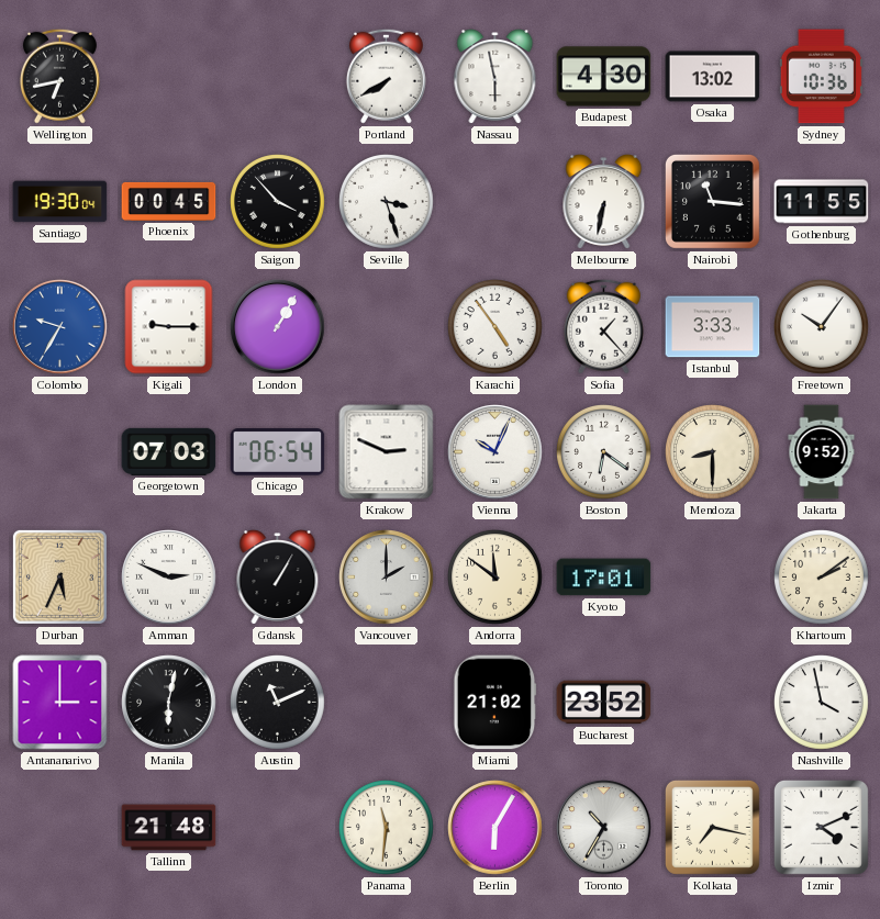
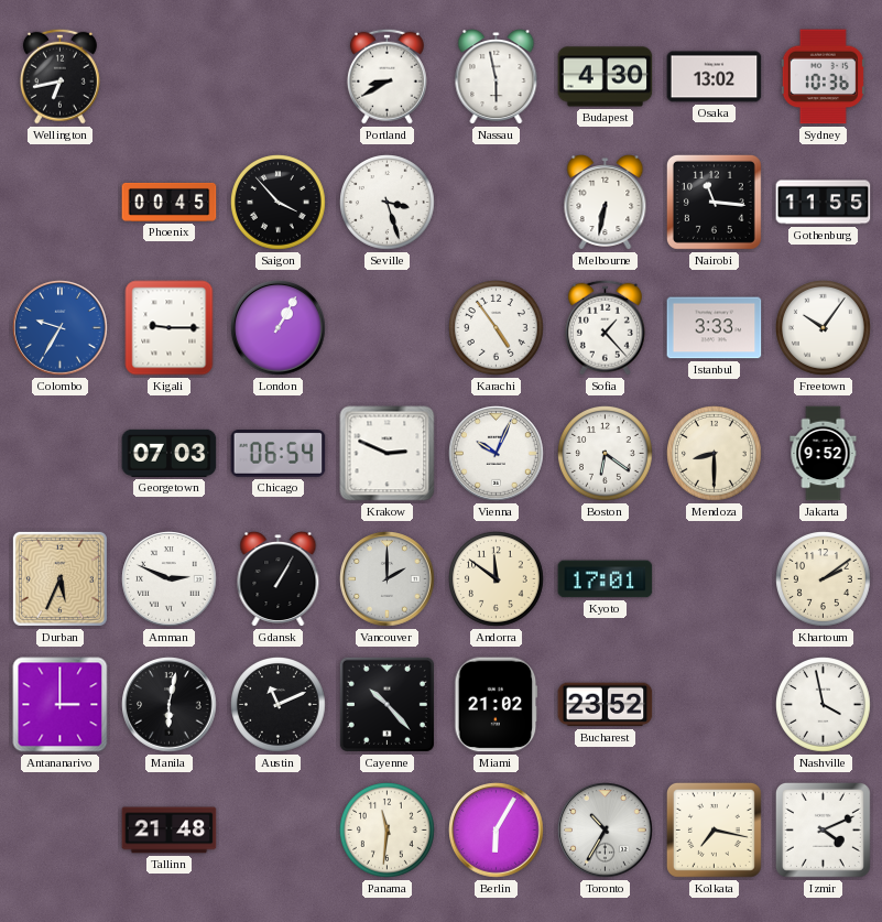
Portland: 7:40 -> 8:40
Santiago: 19:30 -> none
Cayenne: none -> 10:23
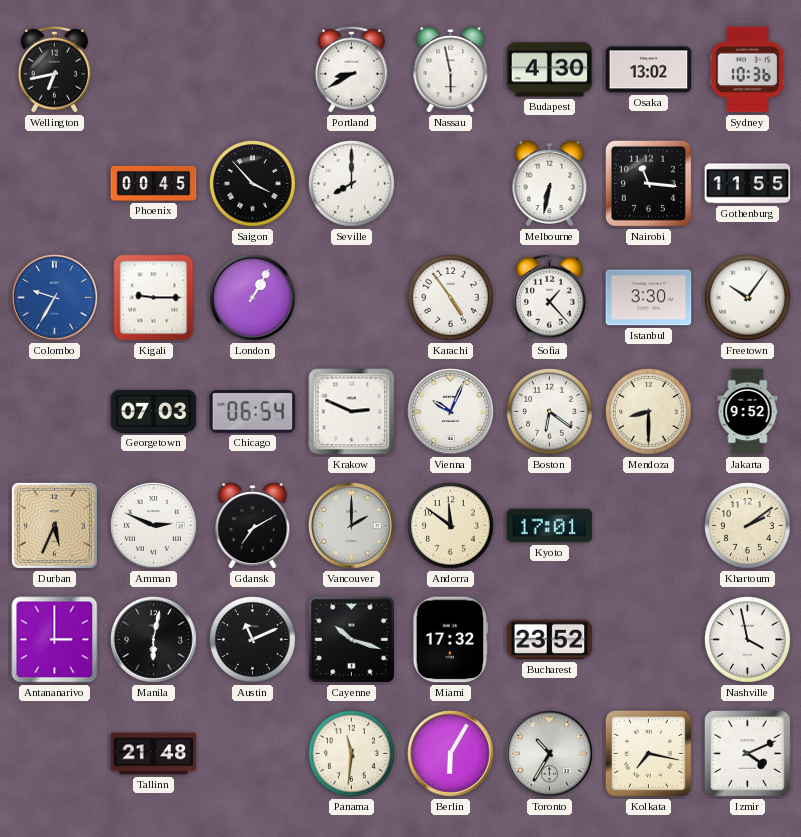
Seville: 3:27 -> 8:00
Istanbul: 3:33 -> 3:30
Gdansk: 1:05 -> 7:10
Cayenne: 10:23 -> 10:18
Miami: 21:02 -> 17:32
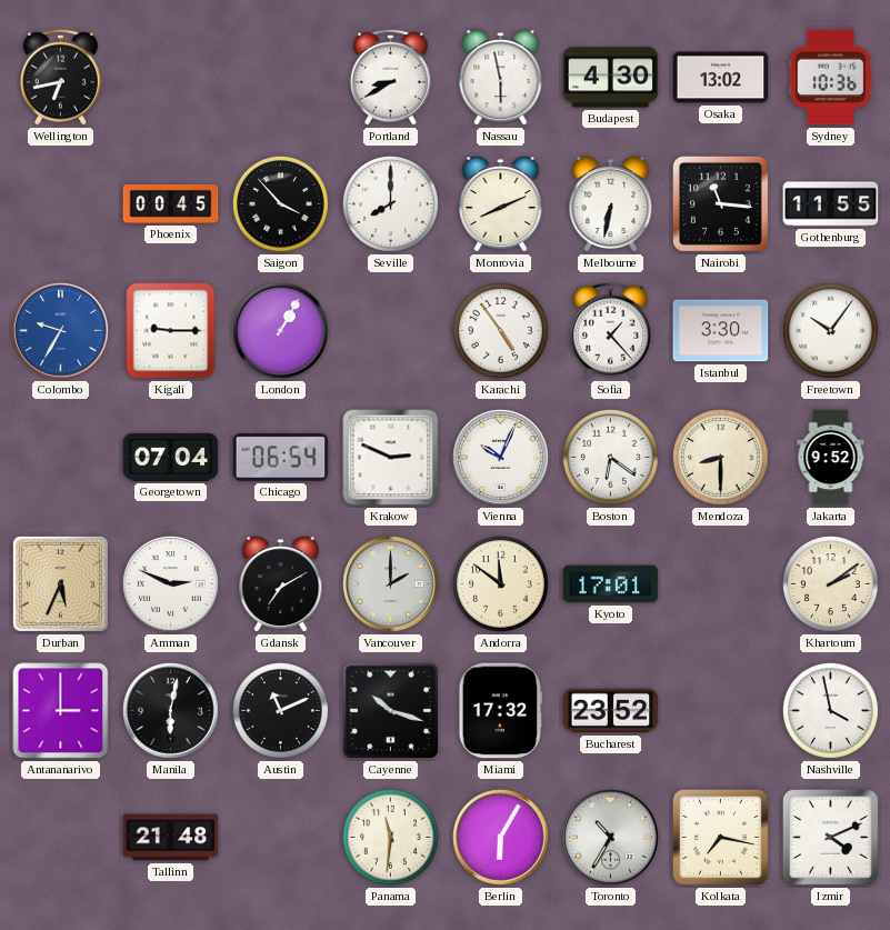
Monrovia: none -> 8:11
Georgetown: 07:03 -> 07:04
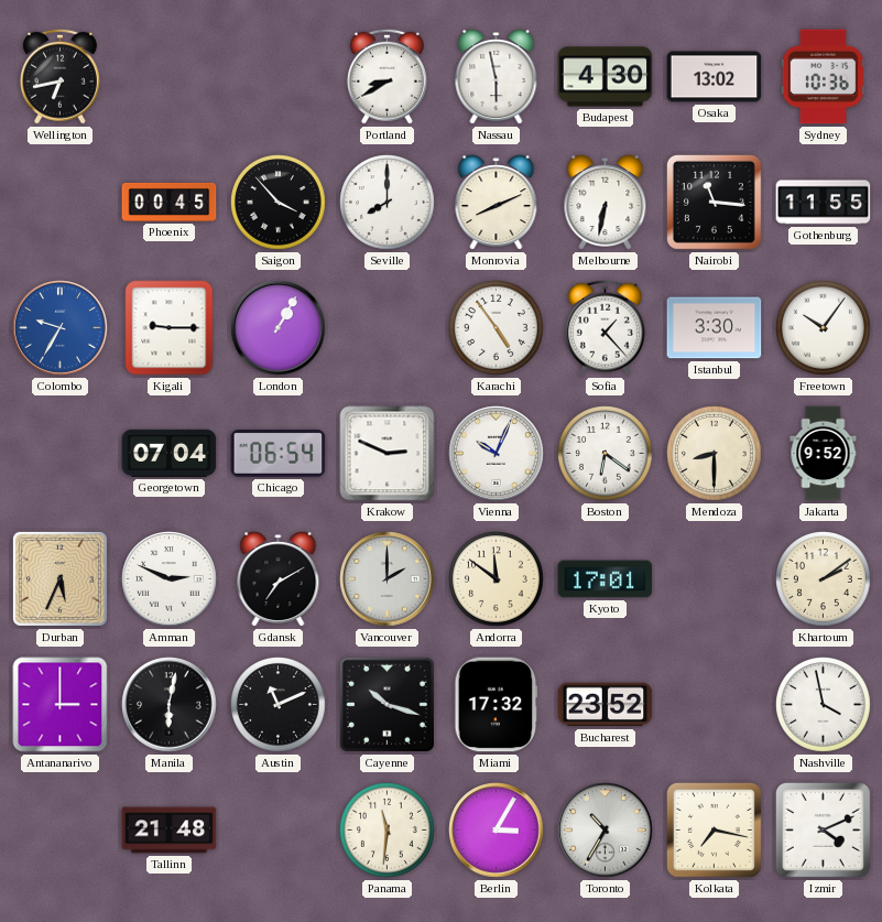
Berlin: 6:05 -> 3:05
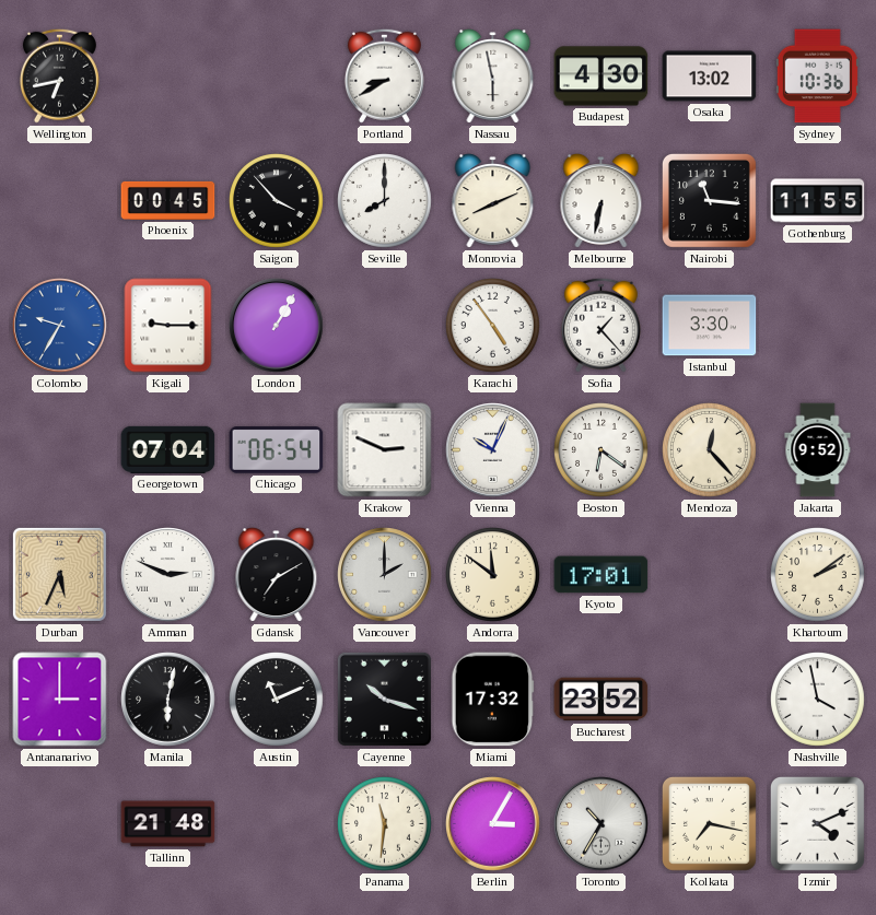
Freetown: 10:06 -> none
Mendoza: 8:30 -> 12:23
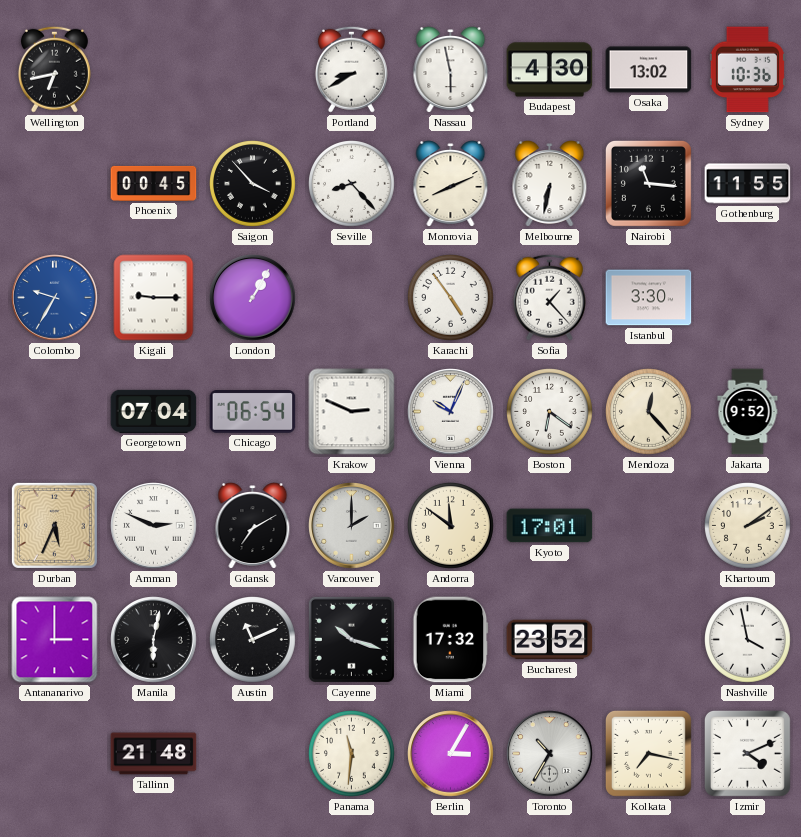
Seville: 8:00 -> 8:23
